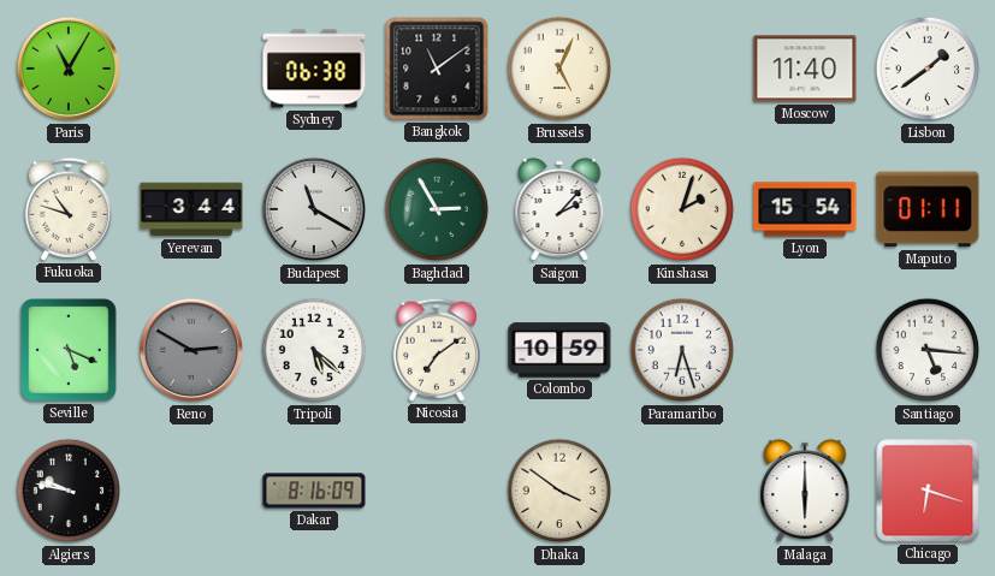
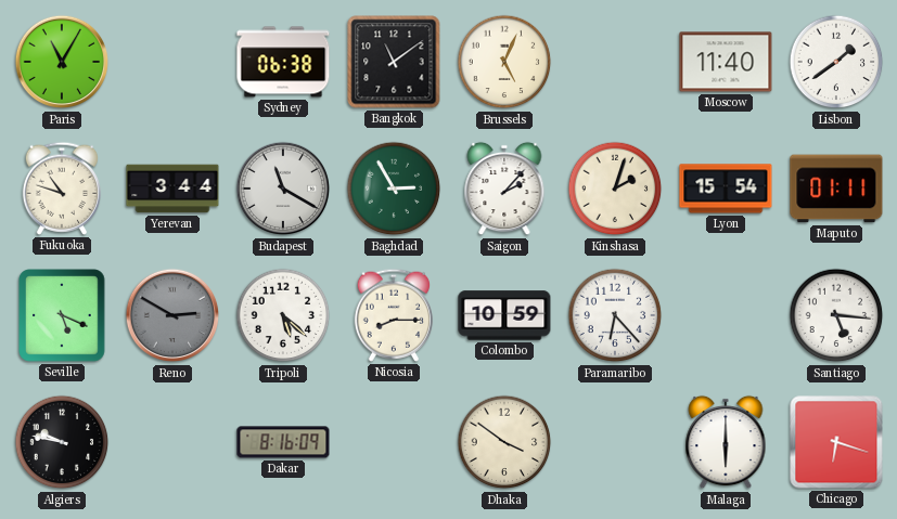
Nicosia: 7:09 -> 8:15
Paramaribo: 6:27 -> 6:23
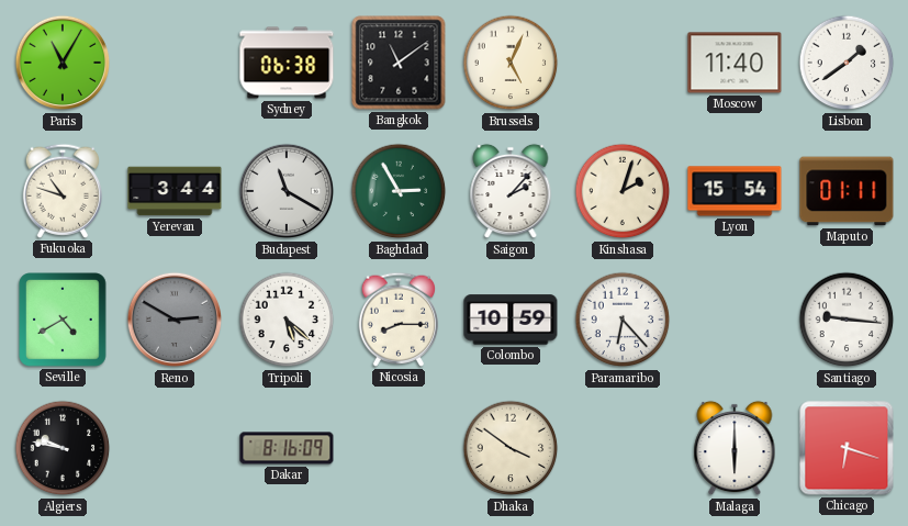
Seville: 5:19 -> 4:40
Santiago: 5:16 -> 9:16
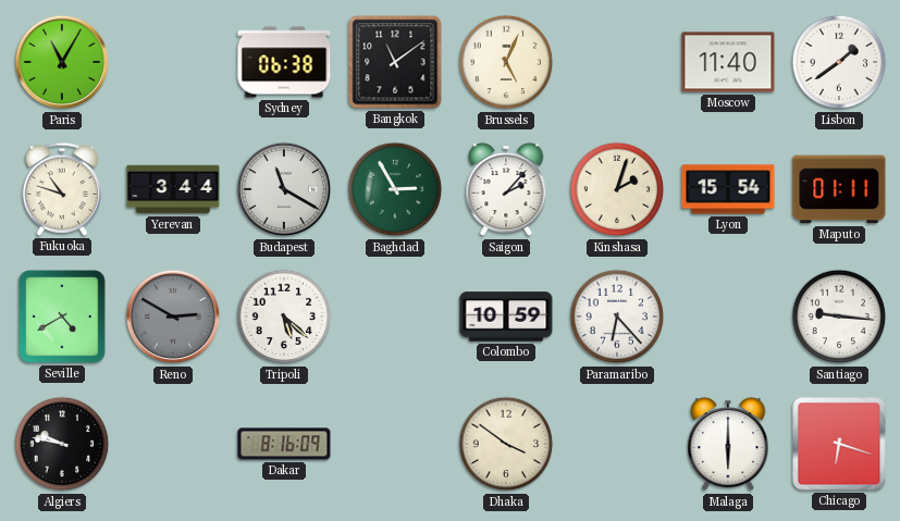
Nicosia: 8:15 -> none
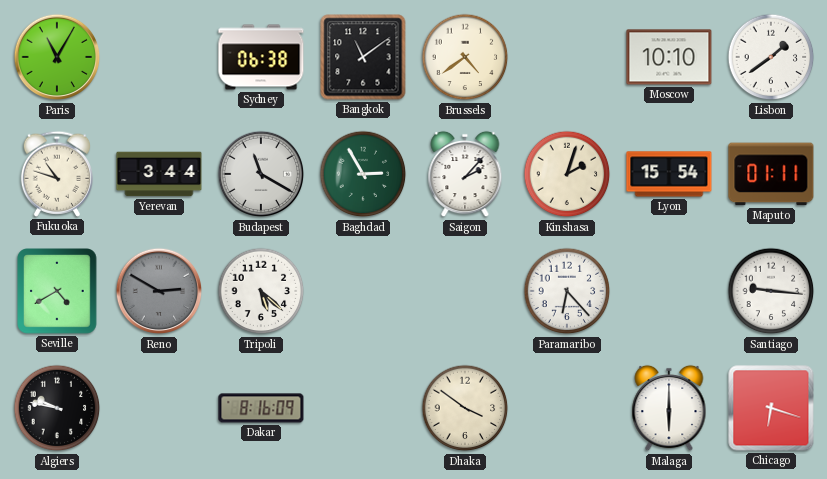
Brussels: 5:04 -> 4:39
Moscow: 11:40 -> 10:10
Colombo: 10:59 -> none
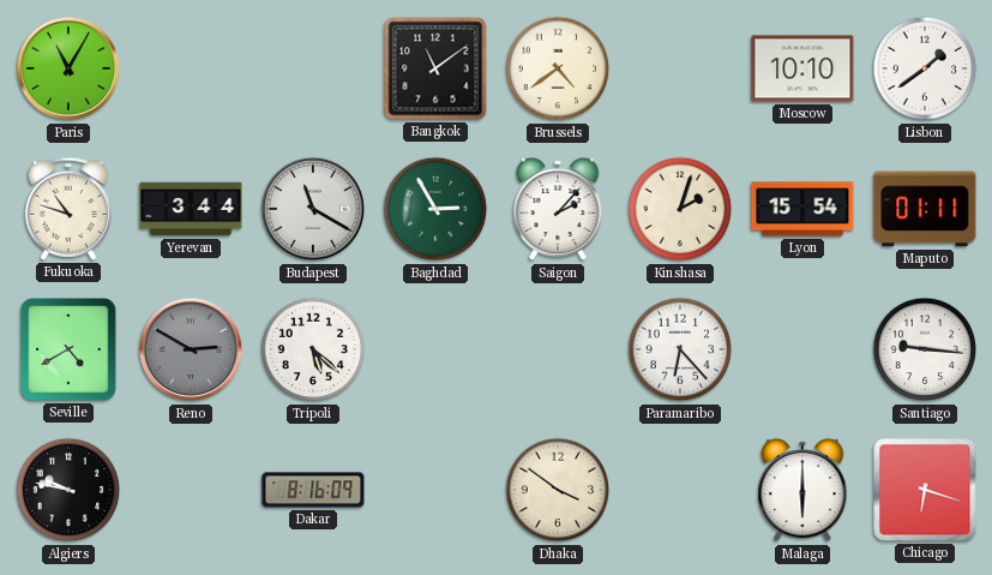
Sydney: 06:38 -> none
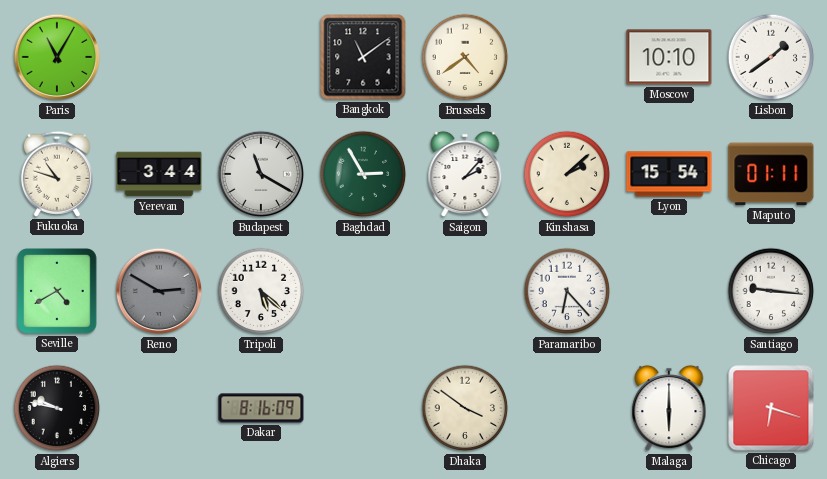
Kinshasa: 2:03 -> 2:08
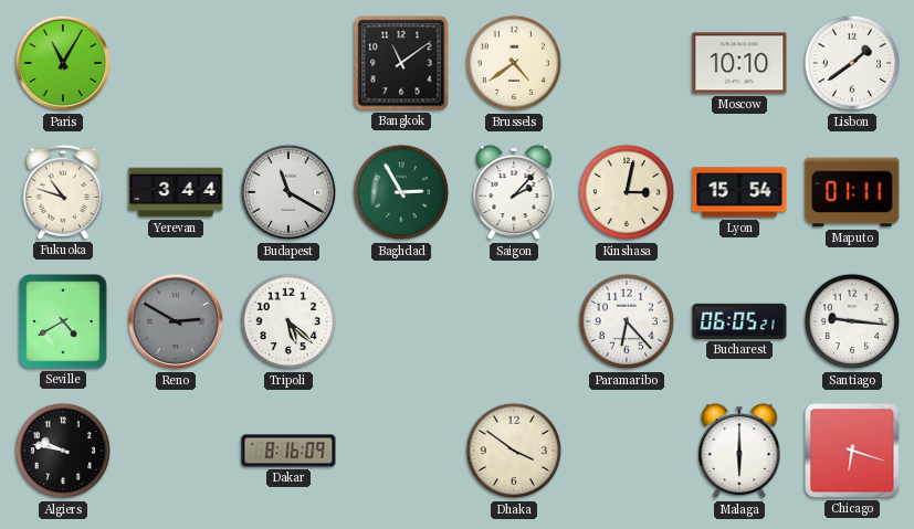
Kinshasa: 2:08 -> 3:02
Bucharest: none -> 06:05
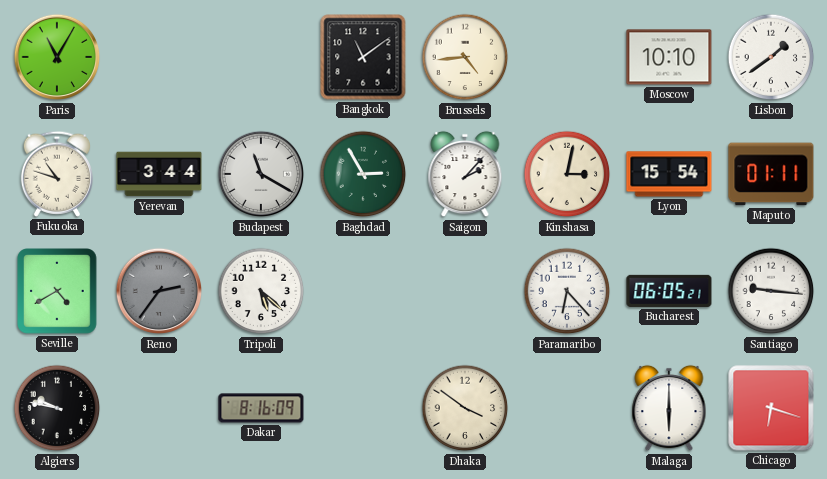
Brussels: 4:39 -> 4:44
Reno: 2:50 -> 2:36
